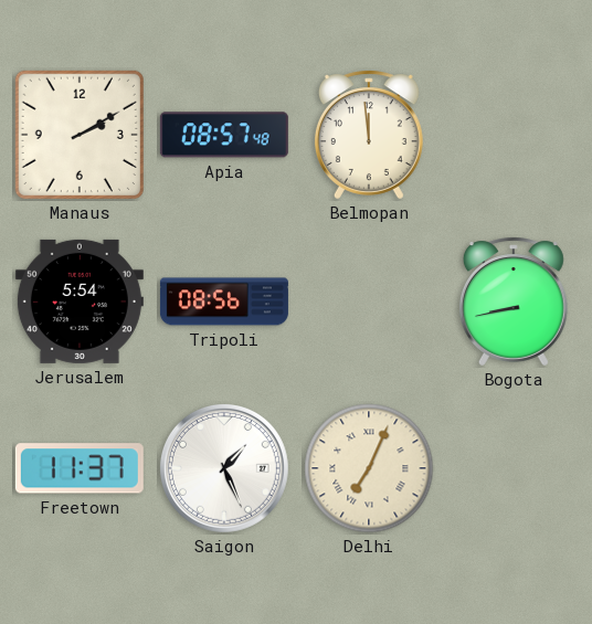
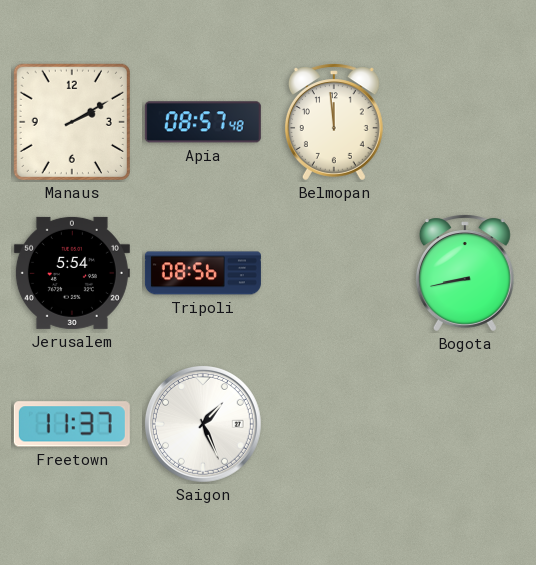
Delhi: 7:04 -> none
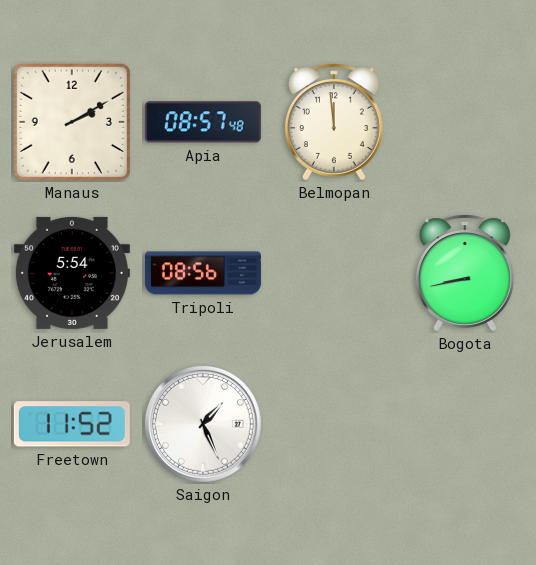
Freetown: 11:37 -> 11:52
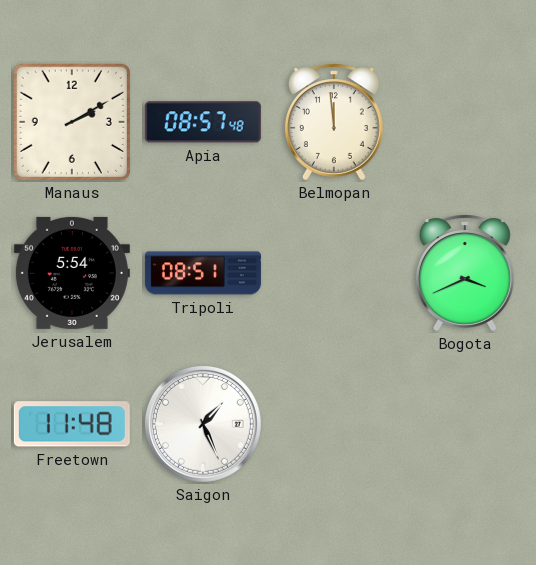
Tripoli: 08:56 -> 08:51
Bogota: 8:43 -> 3:41
Freetown: 11:52 -> 11:48
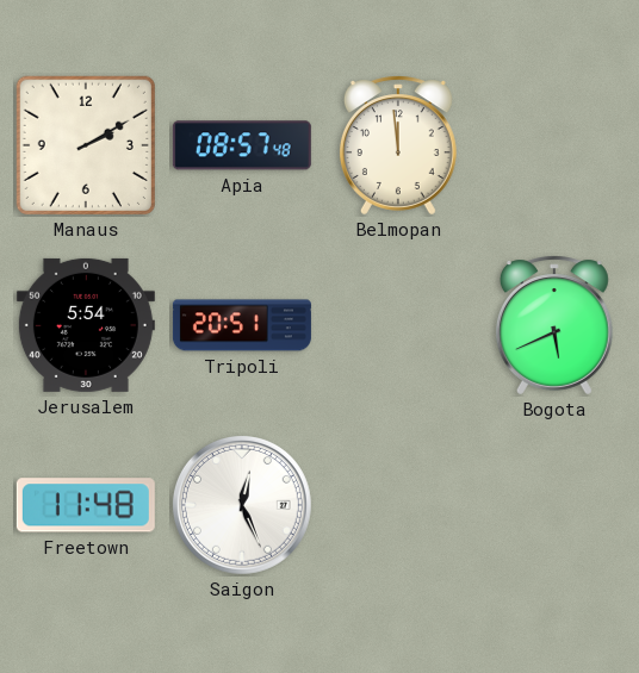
Tripoli: 08:51 -> 20:51
Bogota: 3:41 -> 5:41
Saigon: 1:26 -> 12:26
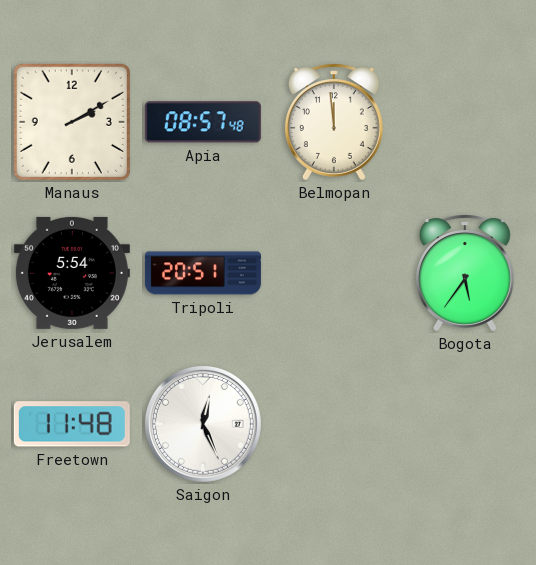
Bogota: 5:41 -> 5:36
